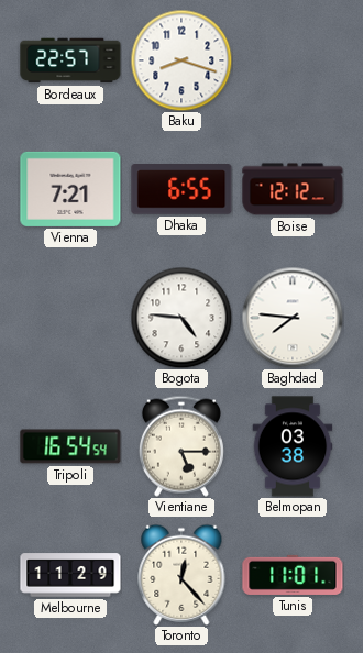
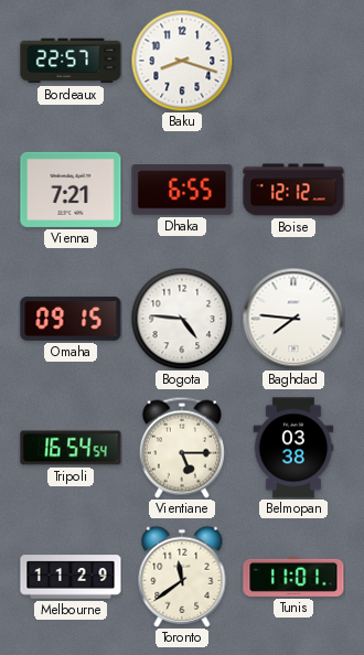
Omaha: none -> 09:15
Toronto: 12:23 -> 11:39
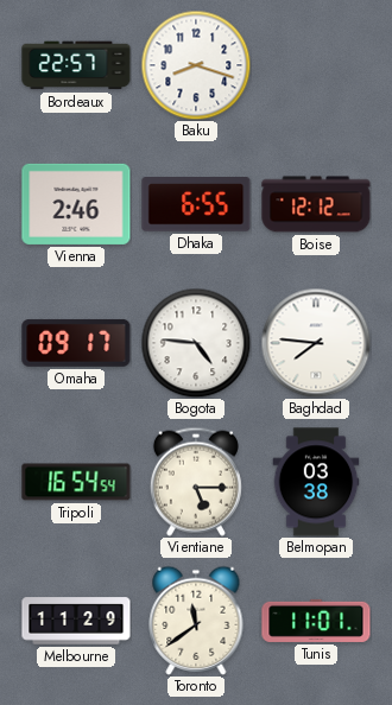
Vienna: 7:21 -> 2:46
Omaha: 09:15 -> 09:17
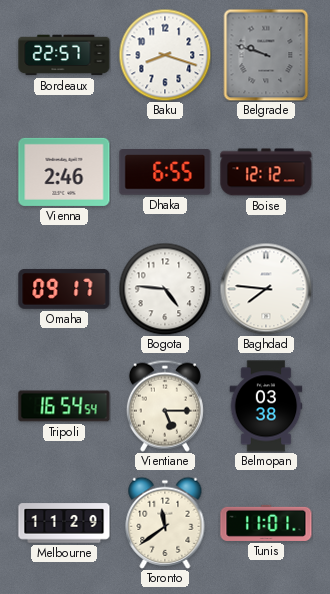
Belgrade: none -> 9:48
